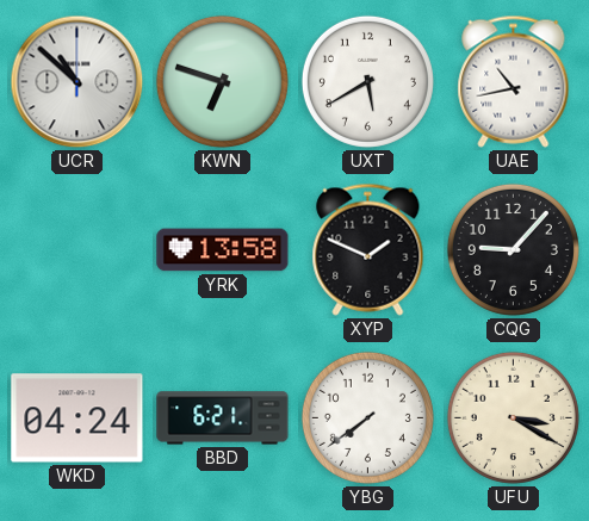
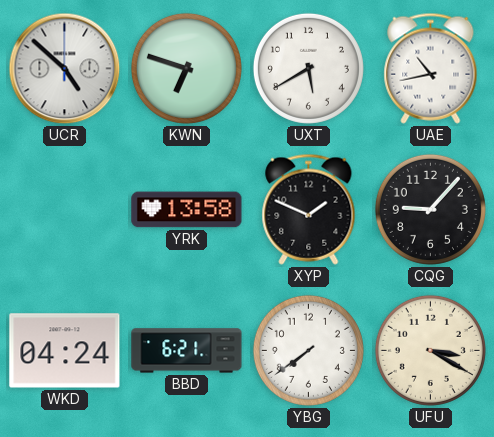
UCR: 10:52 -> 4:52
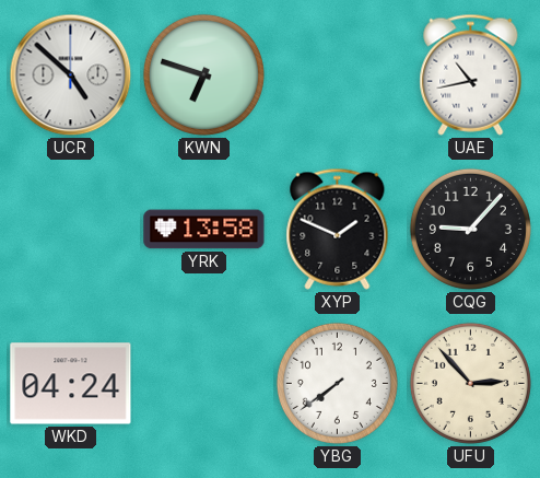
UXT: 5:40 -> none
BBD: 6:21 -> none
UFU: 3:20 -> 2:53
